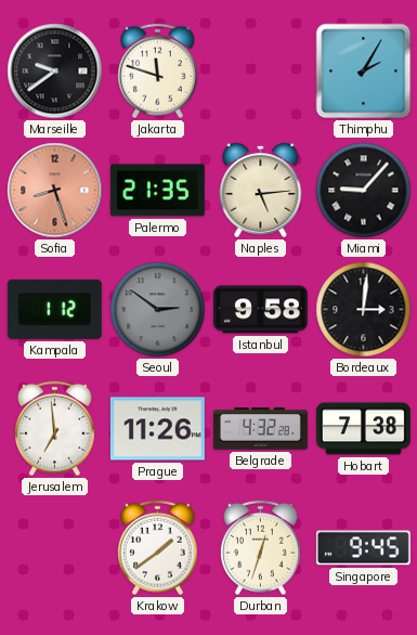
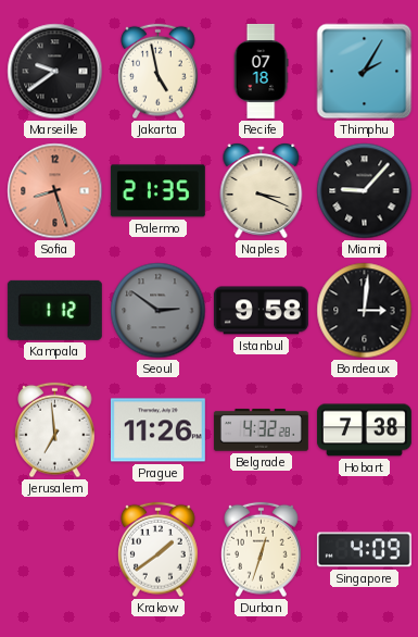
Jakarta: 11:48 -> 4:58
Recife: none -> 07:18
Naples: 5:14 -> 3:19
Singapore: 9:45 -> 4:09
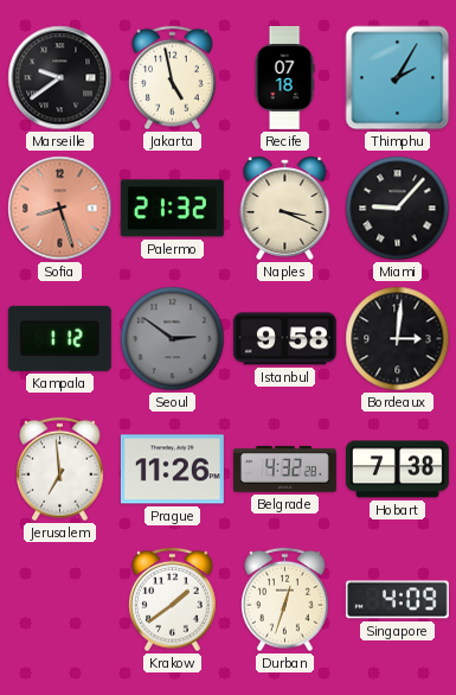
Palermo: 21:35 -> 21:32
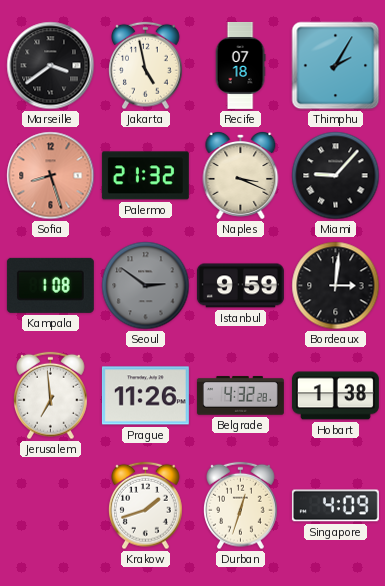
Marseille: 9:39 -> 3:39
Kampala: 1:12 -> 1:08
Istanbul: 9:58 -> 9:59
Hobart: 7:38 -> 1:38
Krakow: 1:39 -> 1:42
